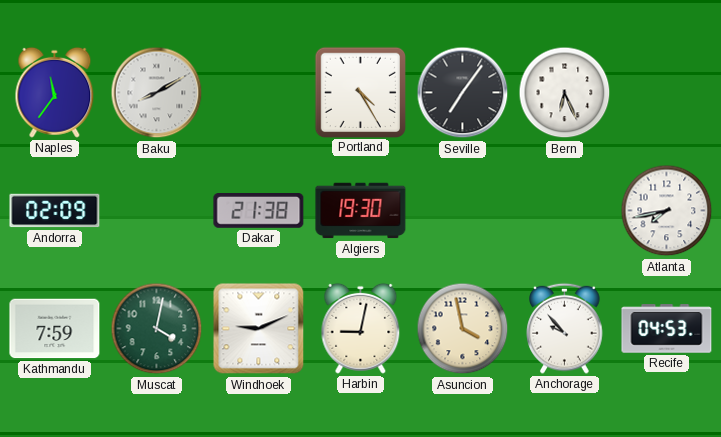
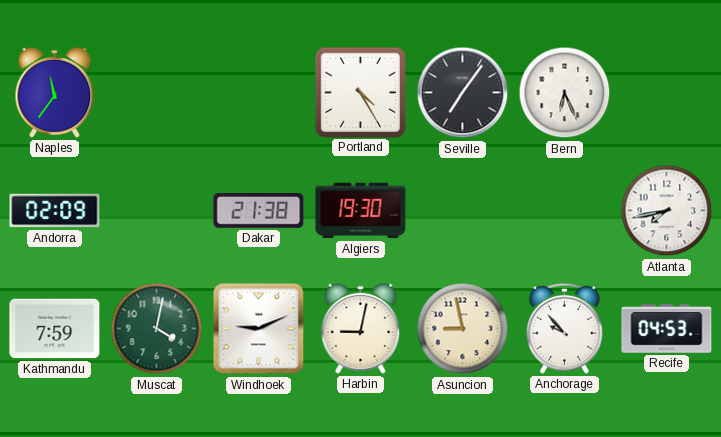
Baku: 8:10 -> none
Asuncion: 3:58 -> 8:58
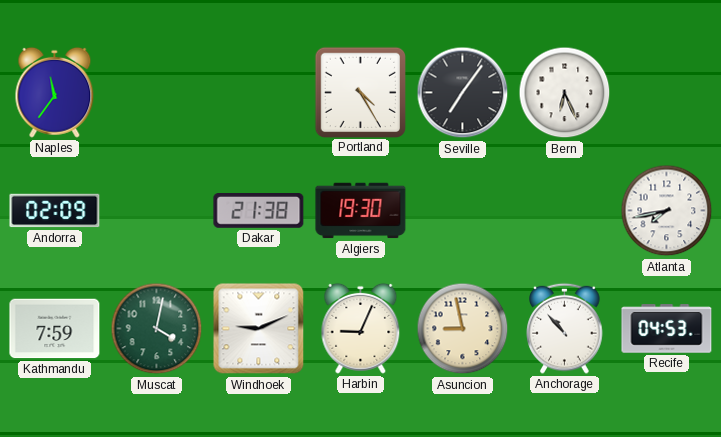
Harbin: 9:02 -> 9:04
Anchorage: 9:53 -> 10:53
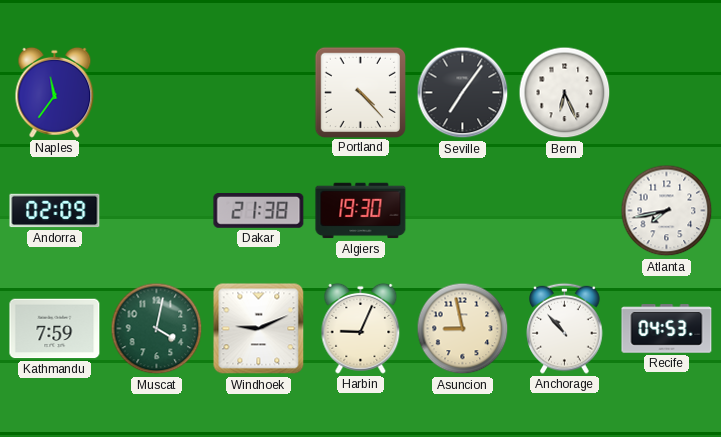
Portland: 4:25 -> 4:23
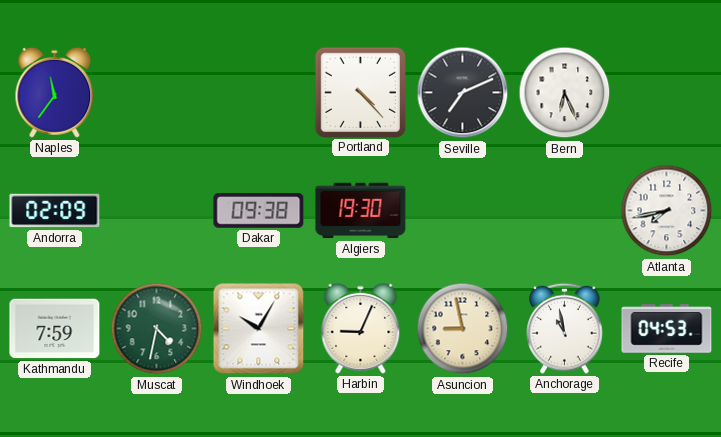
Seville: 7:06 -> 7:11
Dakar: 21:38 -> 09:38
Muscat: 4:02 -> 4:32
Windhoek: 9:11 -> 10:05
Anchorage: 10:53 -> 10:58
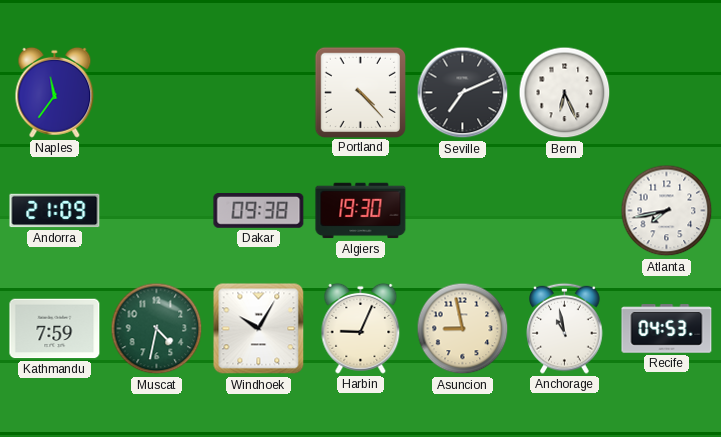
Andorra: 02:09 -> 21:09
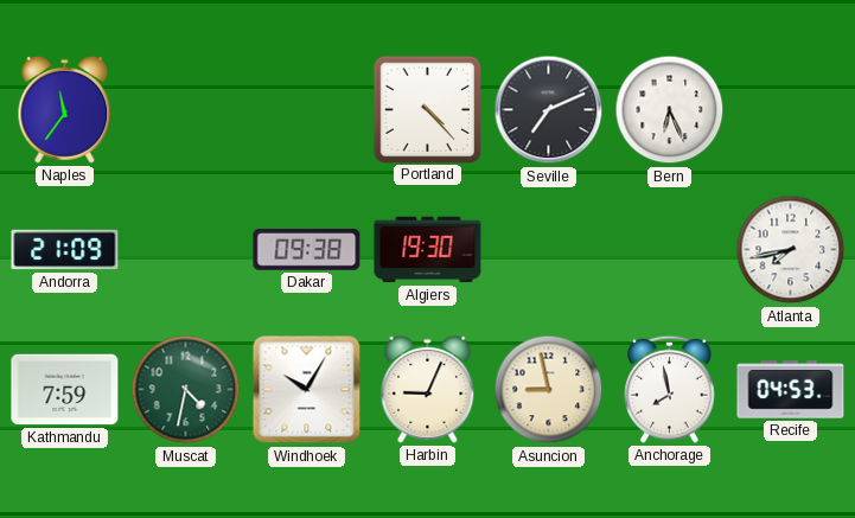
Anchorage: 10:58 -> 7:58
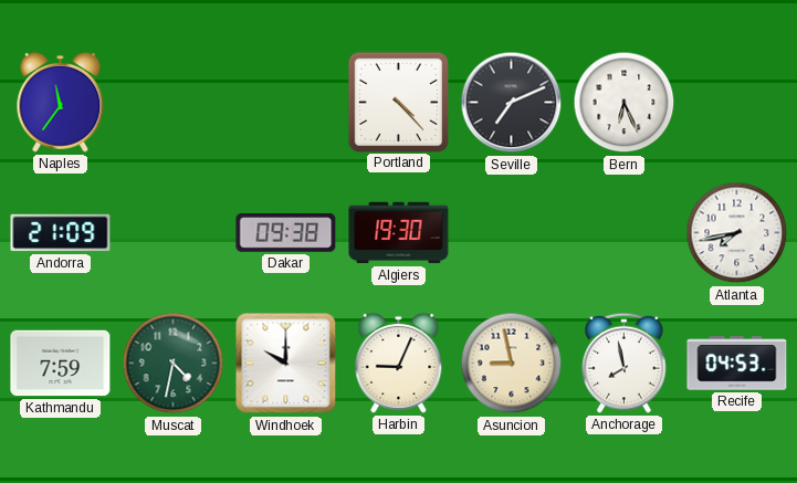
Windhoek: 10:05 -> 10:00
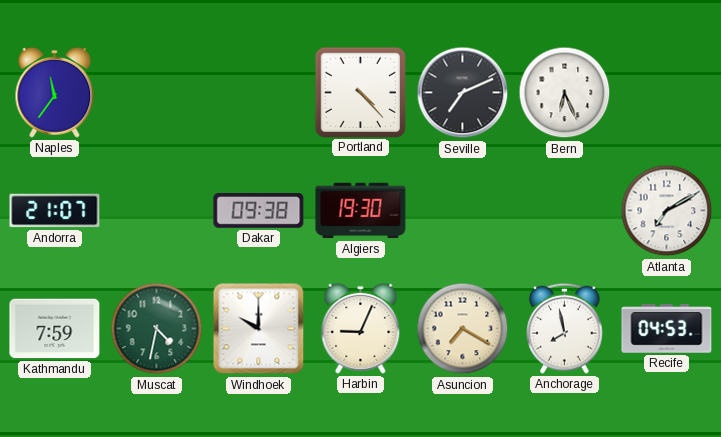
Andorra: 21:09 -> 21:07
Atlanta: 7:43 -> 7:10
Asuncion: 8:58 -> 7:20
